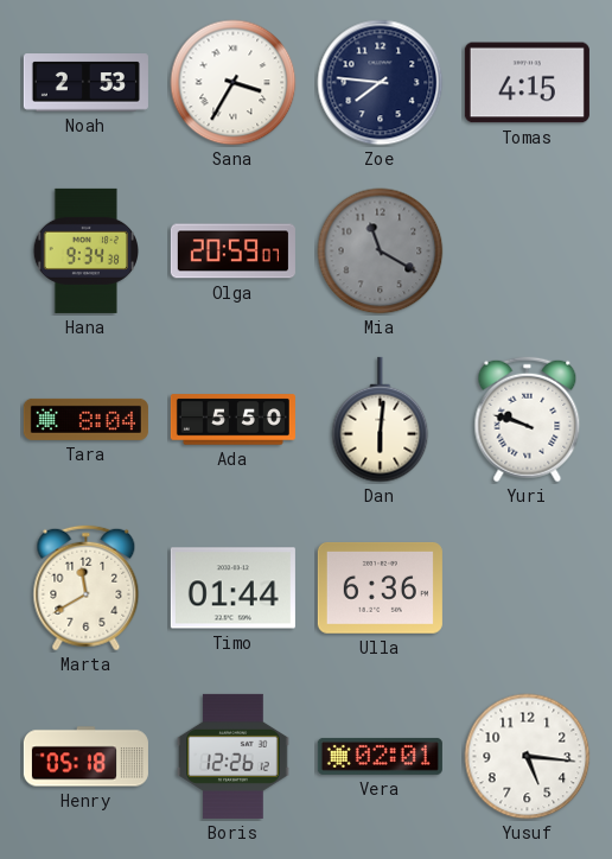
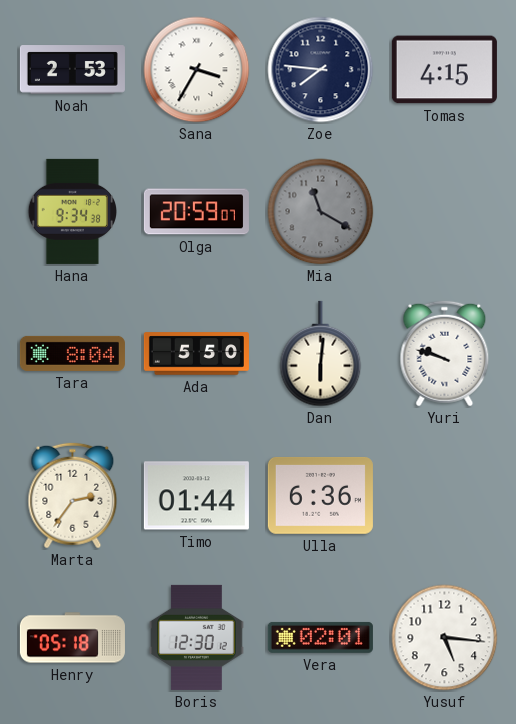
Marta: 11:40 -> 2:36
Boris: 12:26 -> 12:30
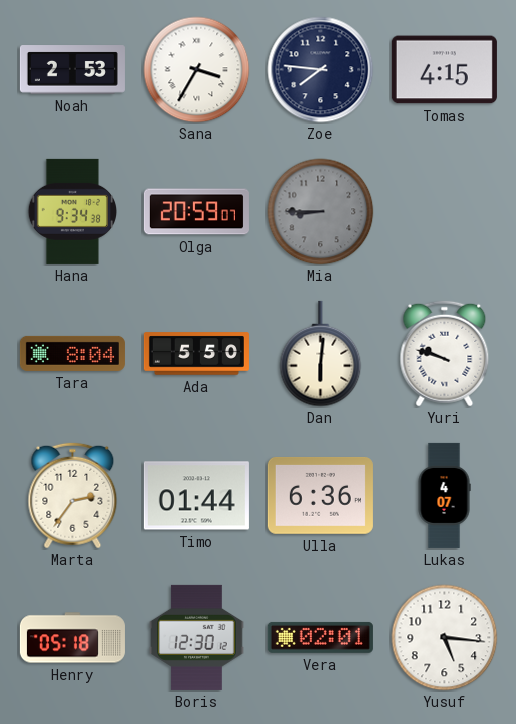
Mia: 11:20 -> 8:45
Lukas: none -> 4:07
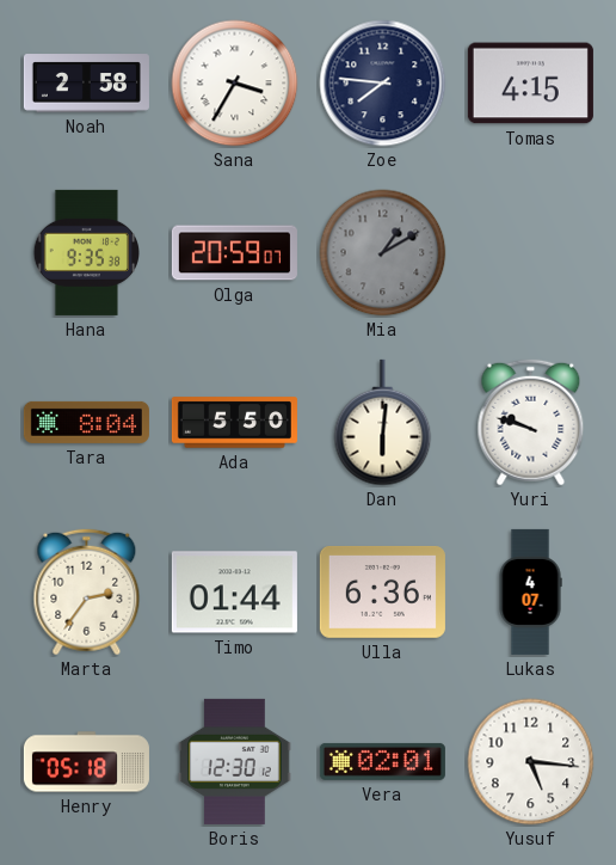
Noah: 2:53 -> 2:58
Hana: 9:34 -> 9:35
Mia: 8:45 -> 1:10
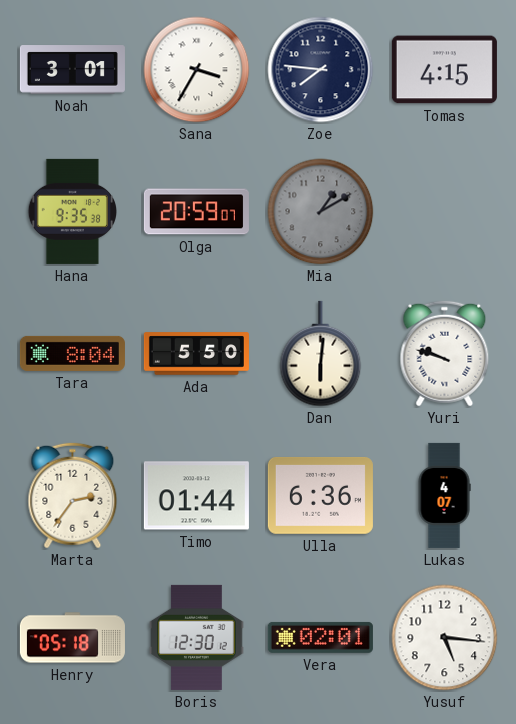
Noah: 2:58 -> 3:01
